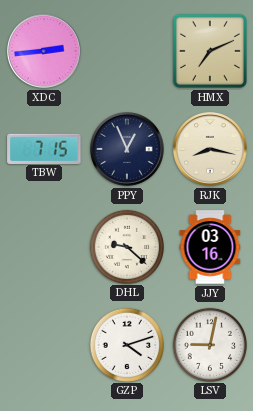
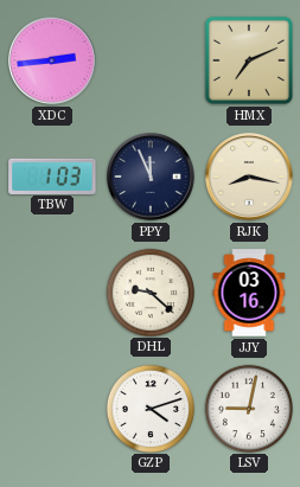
TBW: 7:15 -> 1:03
PPY: 12:56 -> 11:56
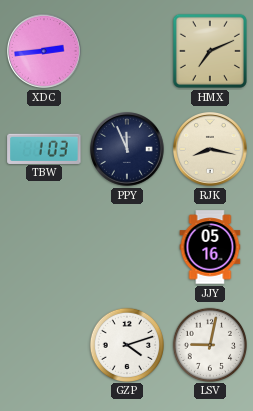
DHL: 9:22 -> none
JJY: 03:16 -> 05:16
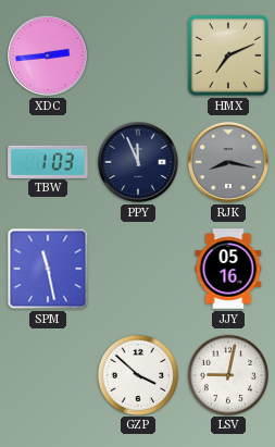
RJK dial: cream -> grey
SPM: none -> 11:28
GZP: 4:12 -> 3:52
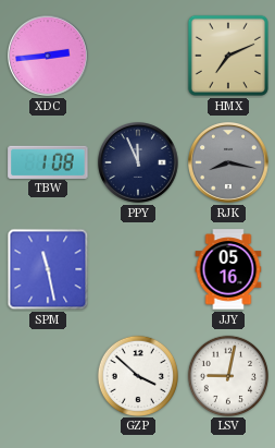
TBW: 1:03 -> 1:08
